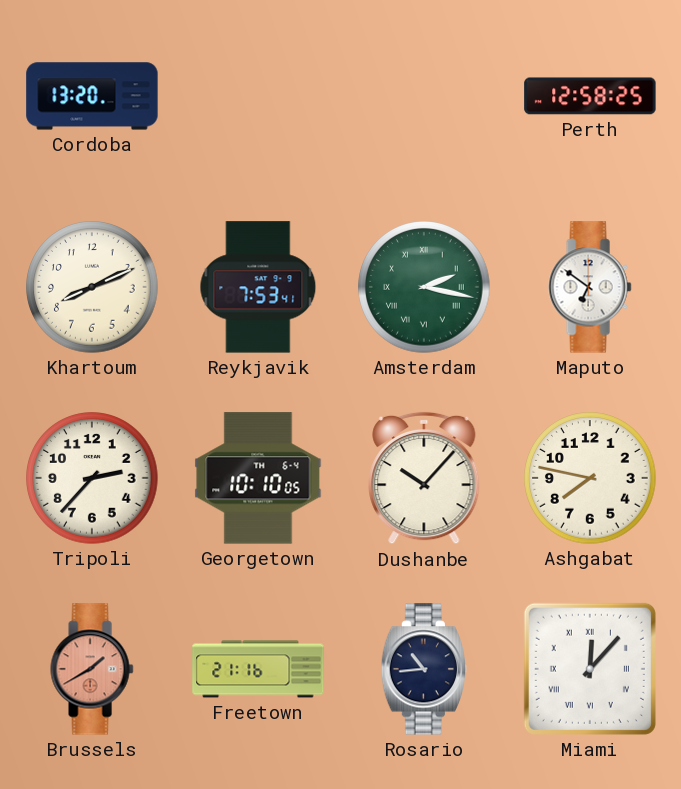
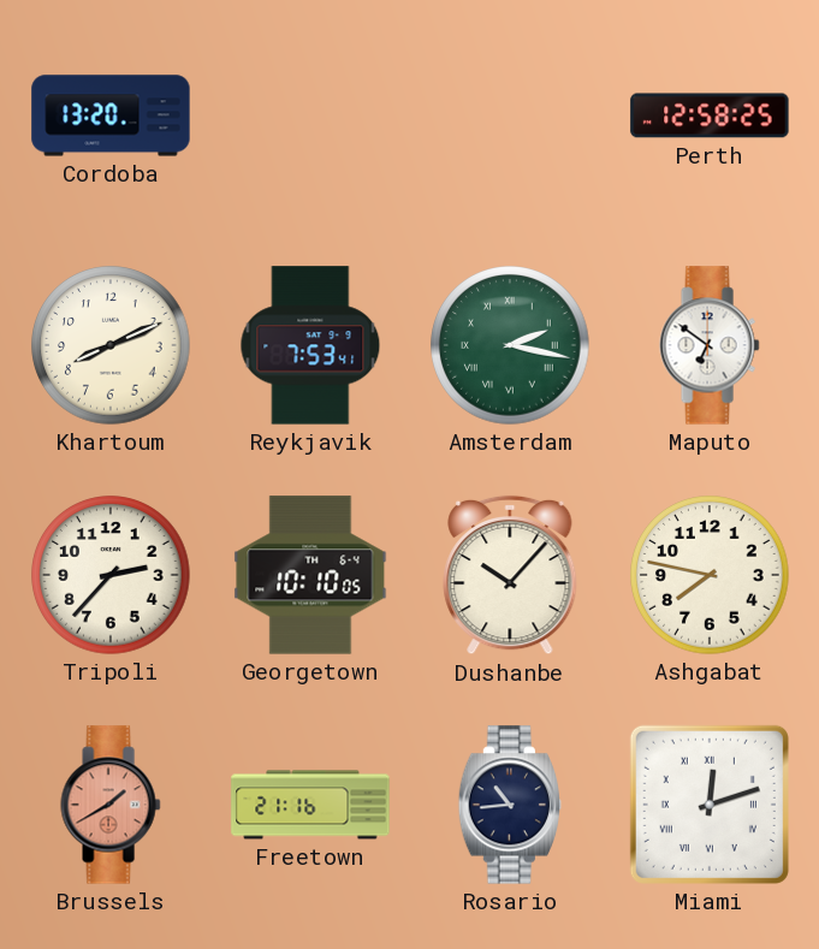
Miami: 12:07 -> 12:12
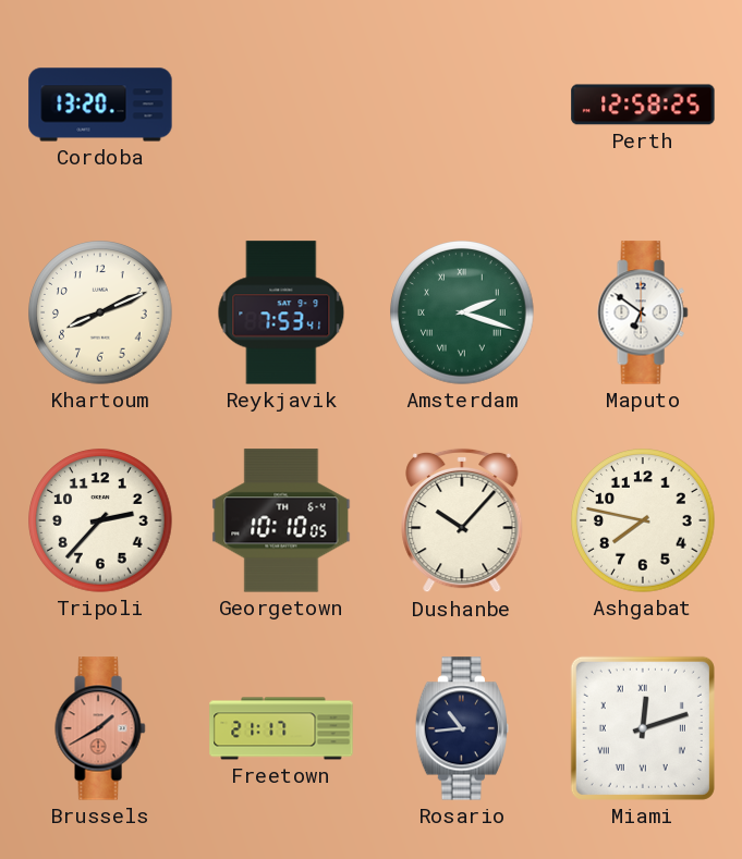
Amsterdam: 2:17 -> 2:18
Freetown: 21:16 -> 21:17
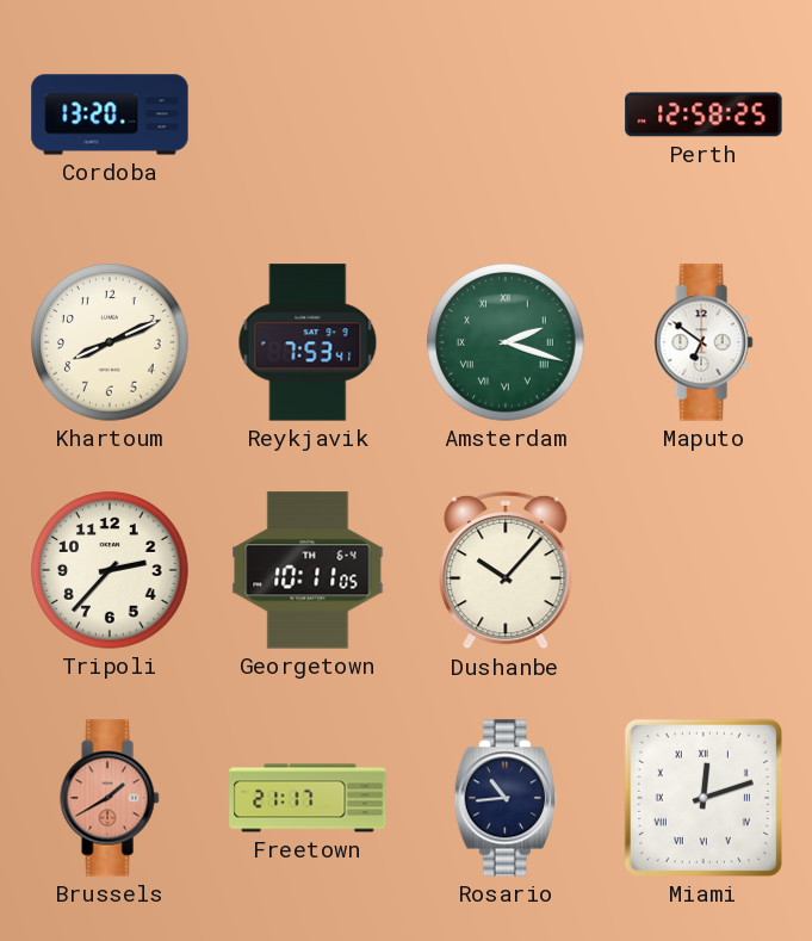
Georgetown: 10:10 -> 10:11
Ashgabat: 7:47 -> none
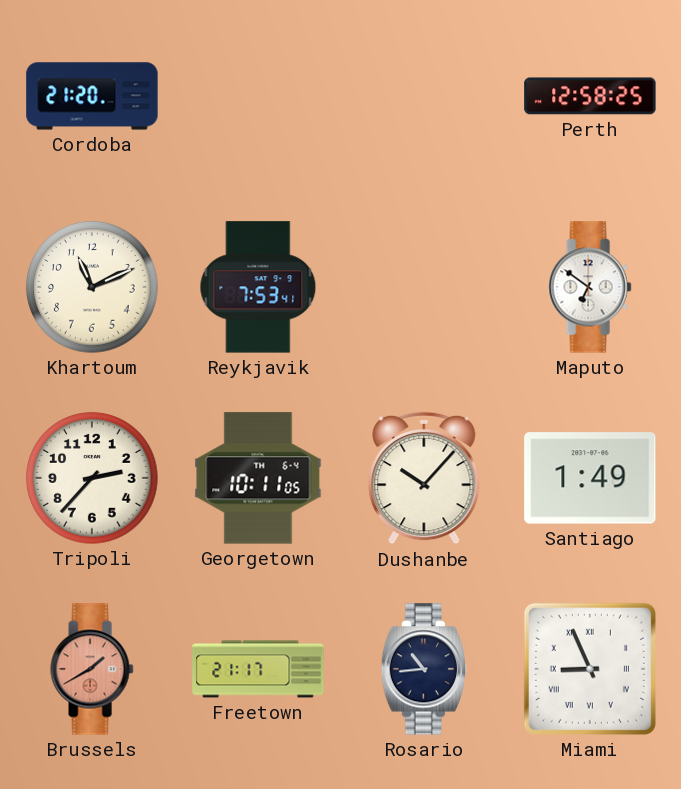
Cordoba: 13:20 -> 21:20
Khartoum: 8:11 -> 11:11
Amsterdam: 2:18 -> none
Santiago: none -> 1:49
Miami: 12:12 -> 8:56
